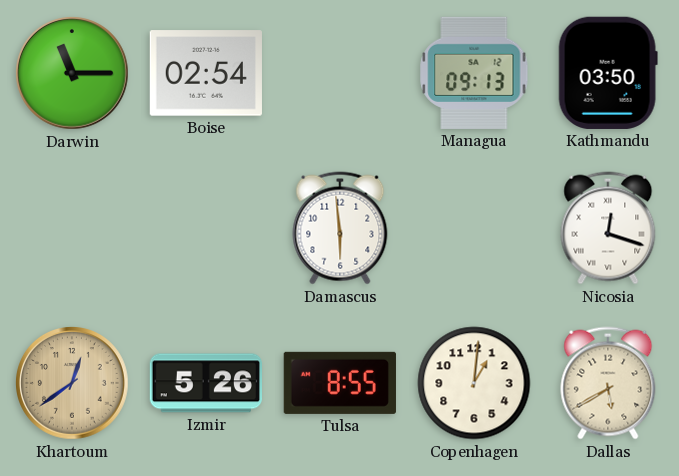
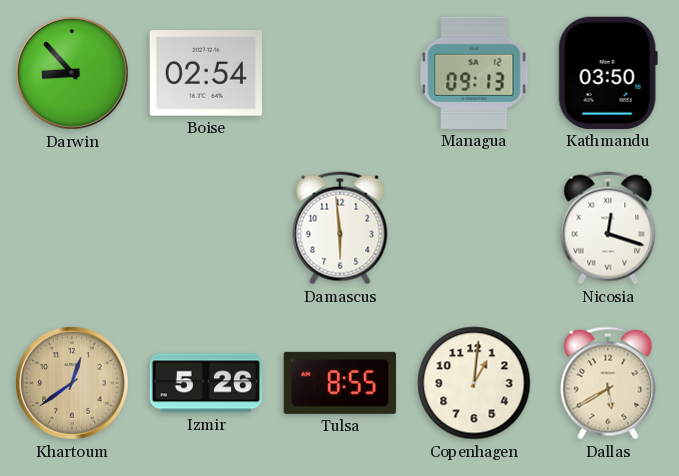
Darwin: 11:15 -> 8:53
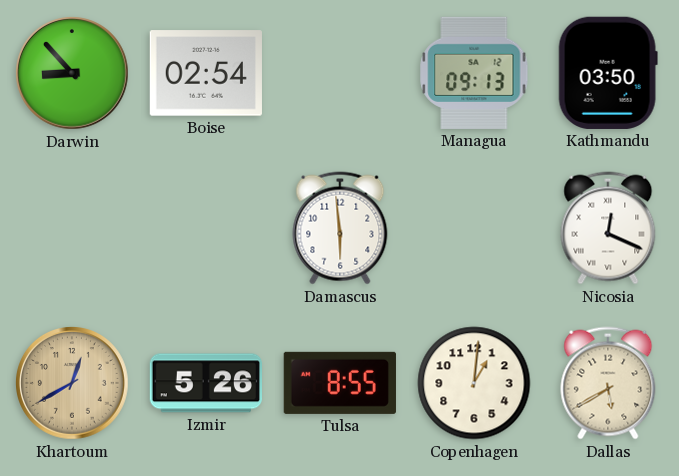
Nicosia: 12:18 -> 12:19
Khartoum: 12:39 -> 12:40
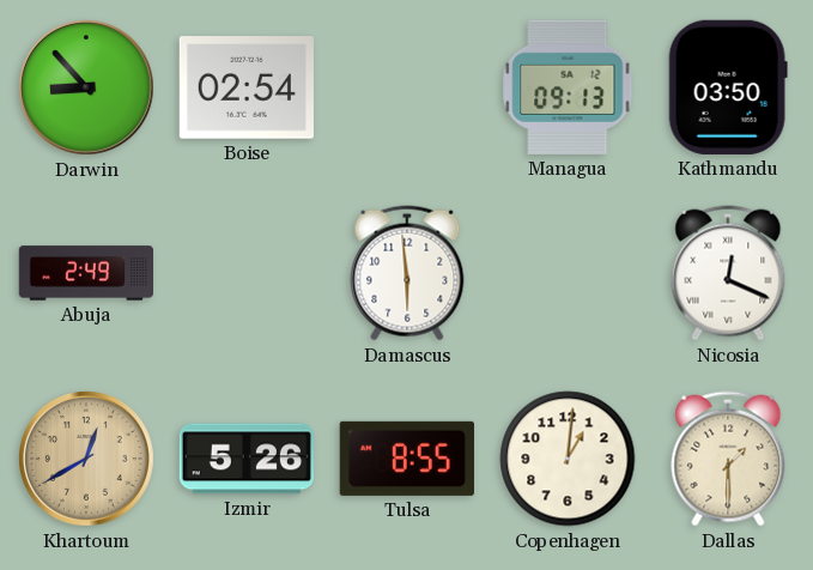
Abuja: none -> 2:49
Dallas: 5:40 -> 1:30
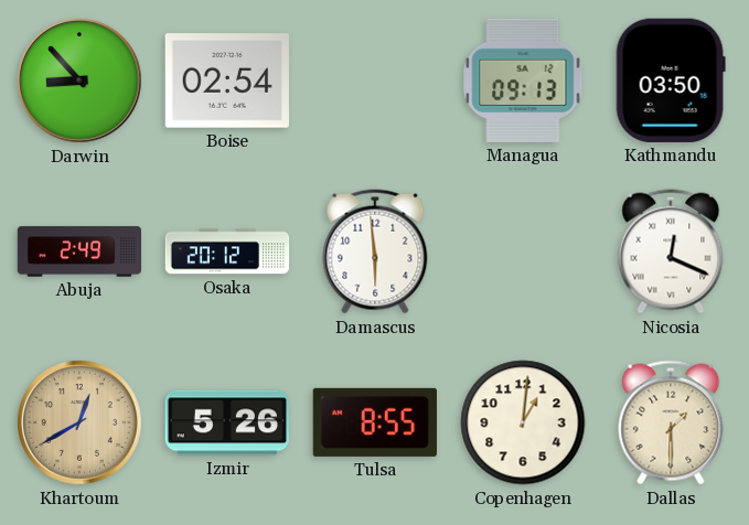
Osaka: none -> 20:12
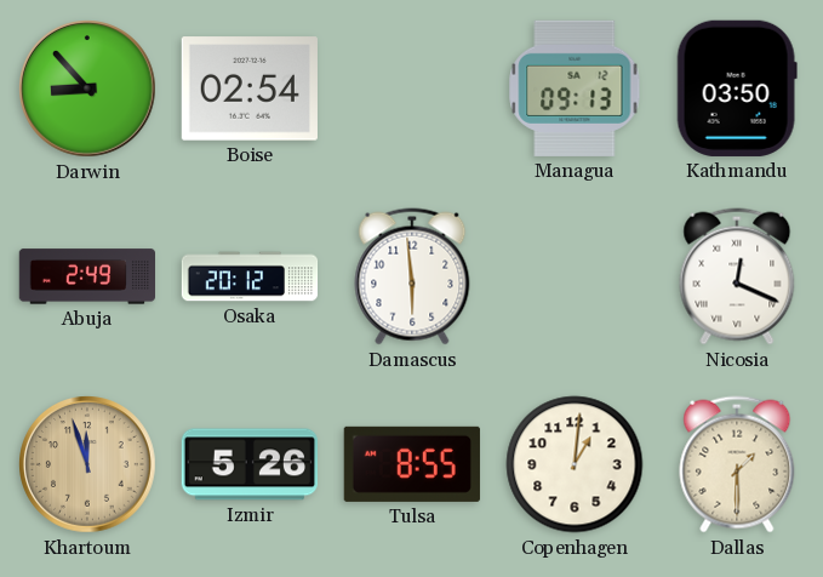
Khartoum: 12:40 -> 11:57
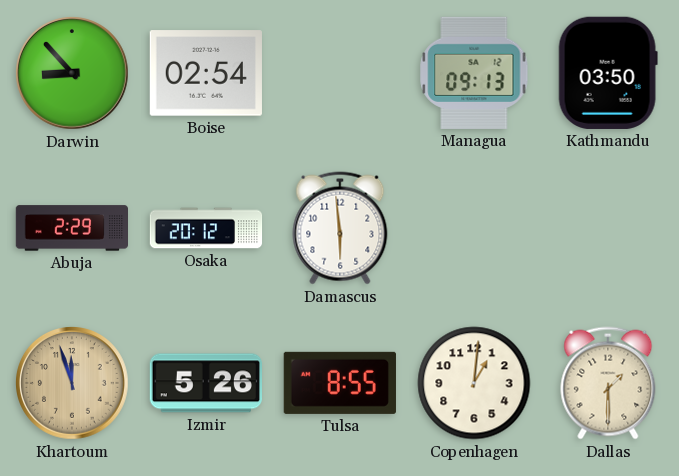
Abuja: 2:49 -> 2:29
Nicosia: 12:19 -> none
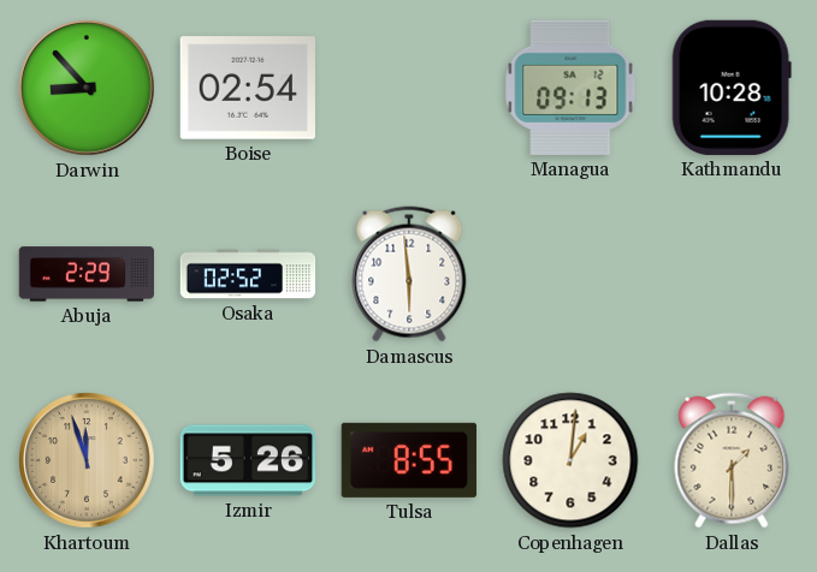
Kathmandu: 03:50 -> 10:28
Osaka: 20:12 -> 02:52
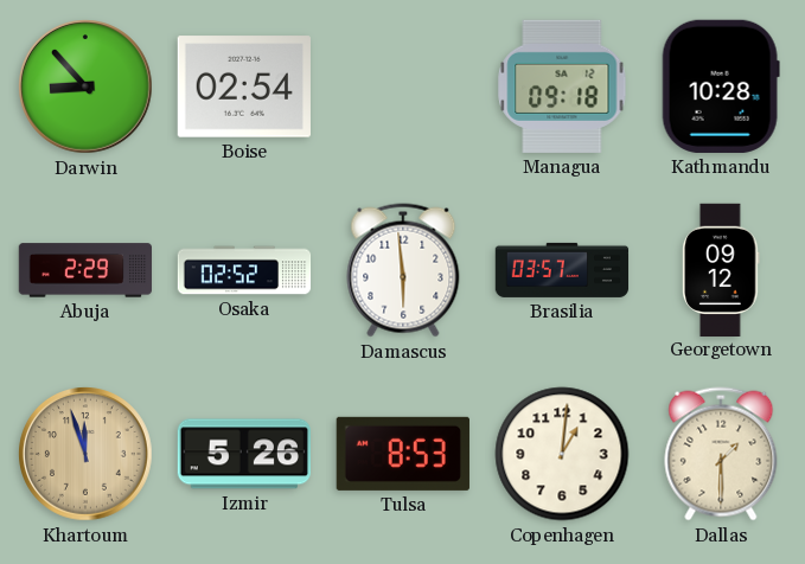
Managua: 09:13 -> 09:18
Brasilia: none -> 03:57
Georgetown: none -> 09:12
Tulsa: 8:55 -> 8:53
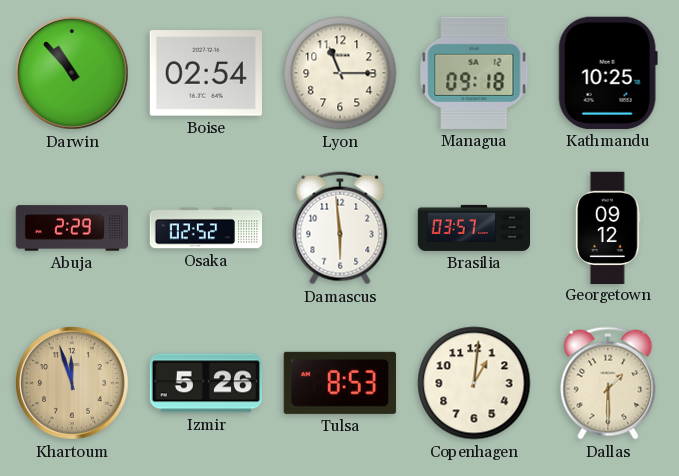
Darwin: 8:53 -> 10:53
Lyon: none -> 11:15
Kathmandu: 10:28 -> 10:25
